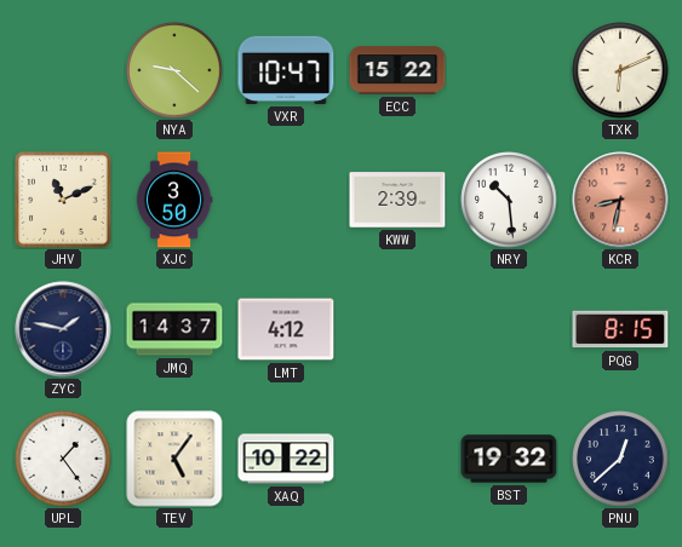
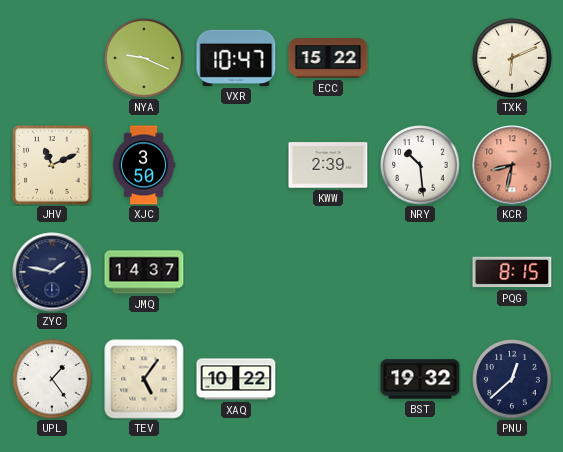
NYA: 9:22 -> 9:19
LMT: 4:12 -> none
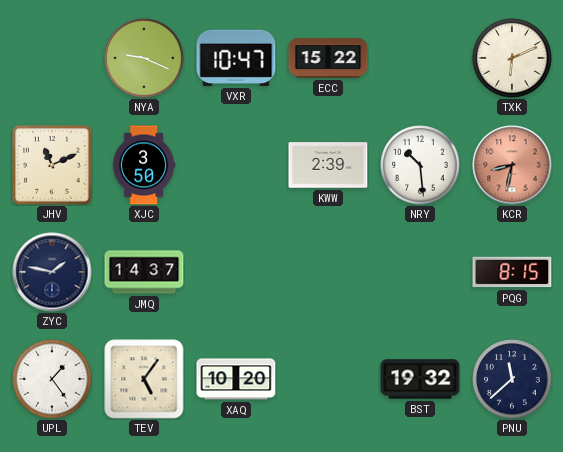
XAQ: 10:22 -> 10:20
PNU: 12:38 -> 11:38
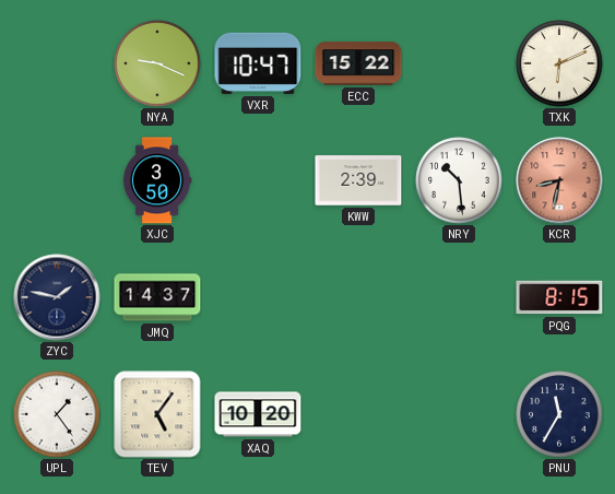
JHV: 11:11 -> none
BST: 19:32 -> none
PNU: 11:38 -> 11:35
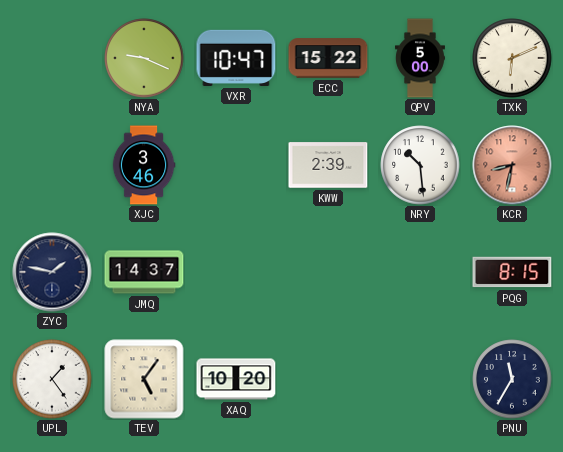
QPV: none -> 5:00
XJC: 3:50 -> 3:46
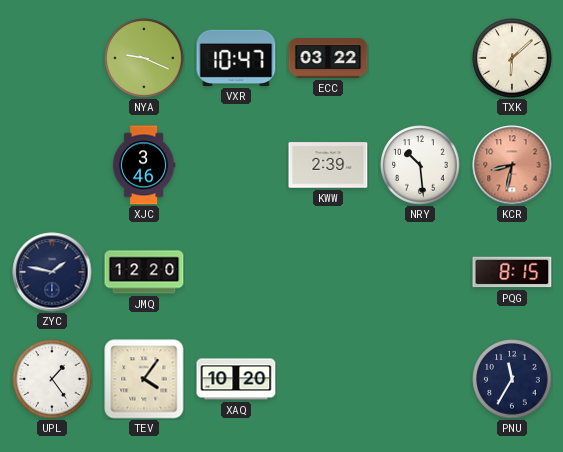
ECC: 15:22 -> 03:22
QPV: 5:00 -> none
TXK: 6:11 -> 6:08
JMQ: 14:37 -> 12:20
TEV: 5:06 -> 4:06
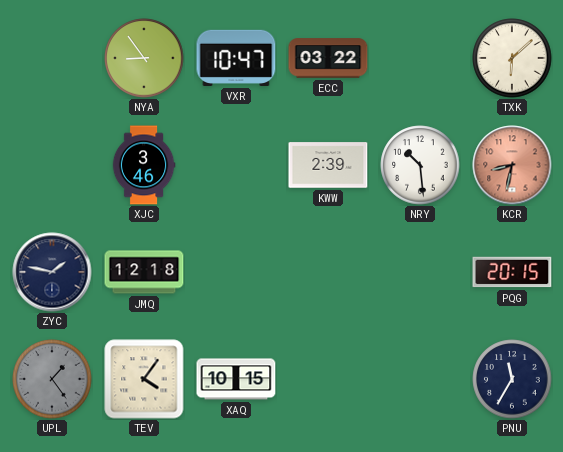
NYA: 9:19 -> 8:54
JMQ: 12:20 -> 12:18
PQG: 8:15 -> 20:15
UPL dial: white -> grey
XAQ: 10:20 -> 10:15
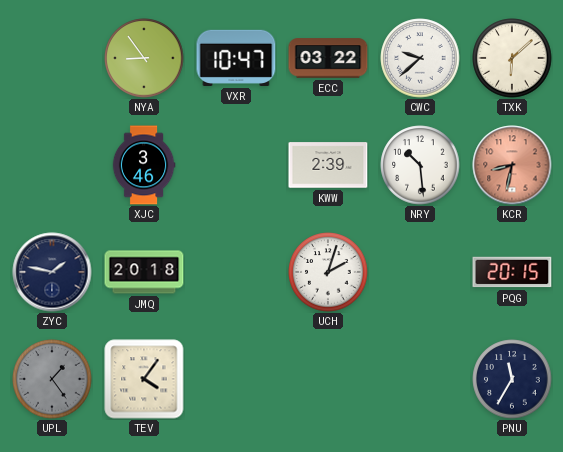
CWC: none -> 9:38
JMQ: 12:18 -> 20:18
UCH: none -> 2:03
XAQ: 10:15 -> none
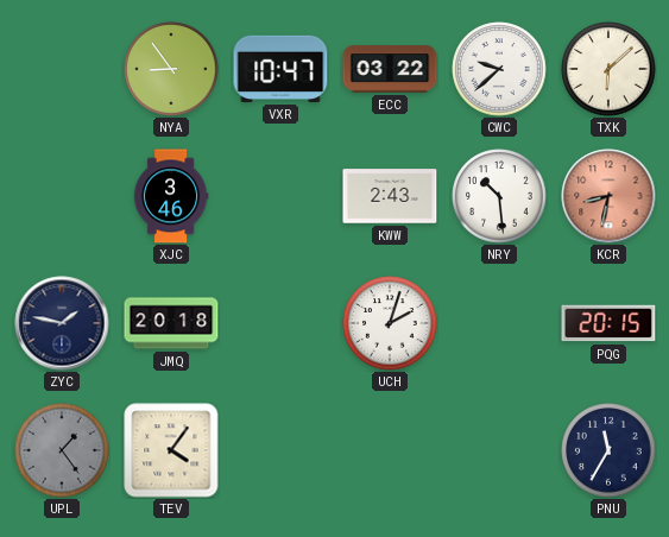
KWW: 2:39 -> 2:43
